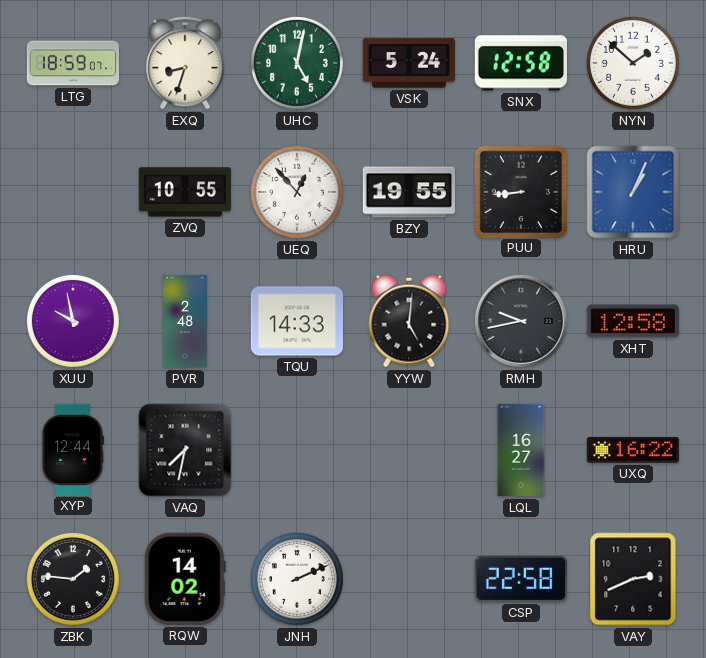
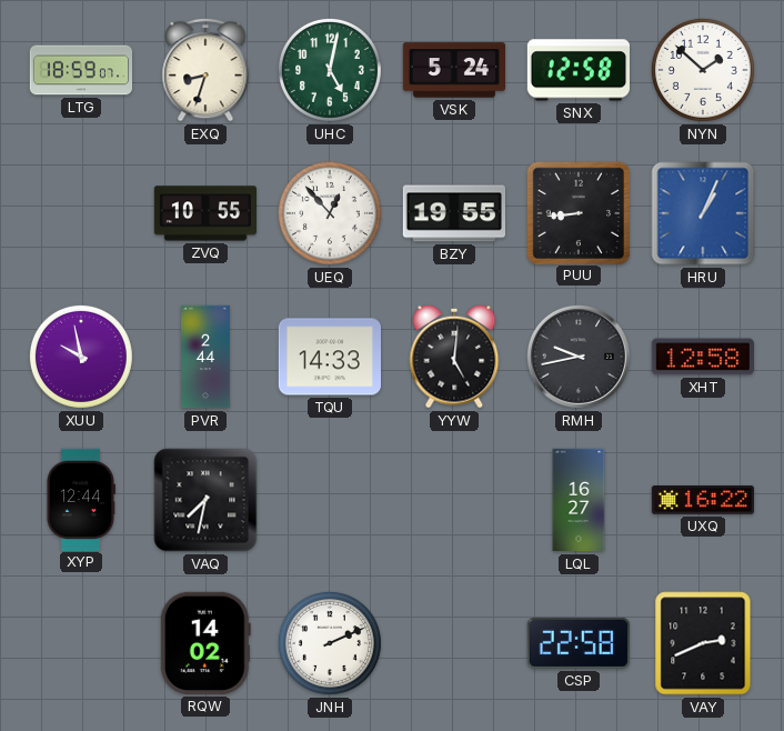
PVR: 2:48 -> 2:44
ZBK: 1:46 -> none
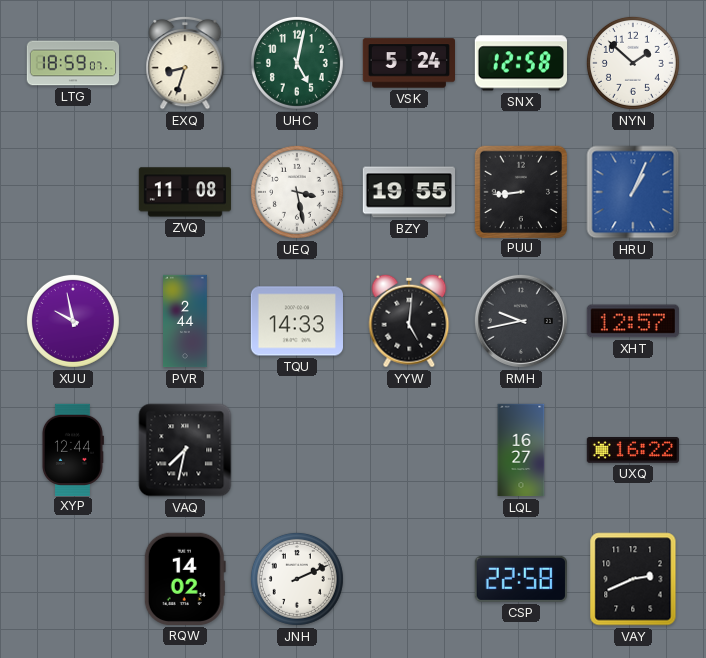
ZVQ: 10:55 -> 11:08
UEQ: 12:53 -> 3:28
XHT: 12:58 -> 12:57
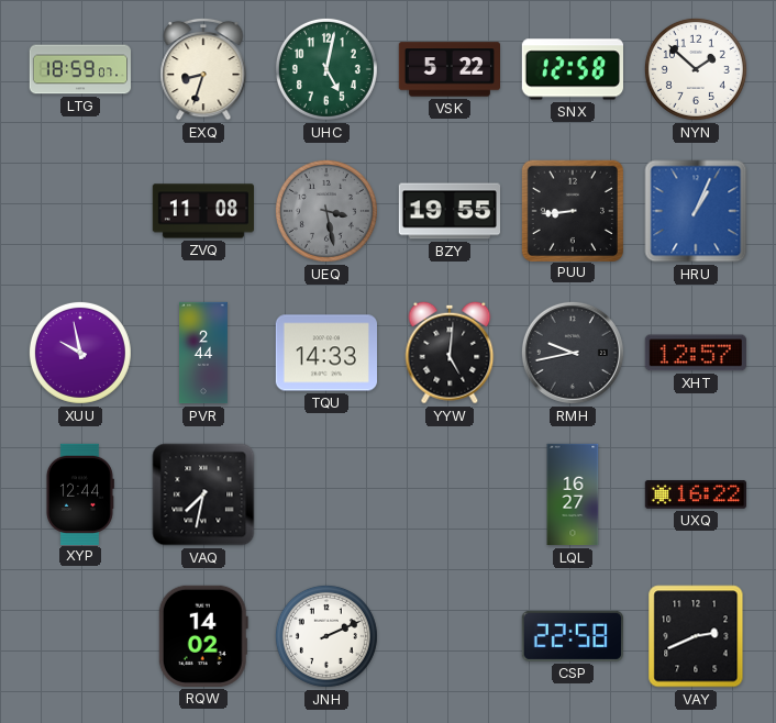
VSK: 5:24 -> 5:22
UEQ dial: white -> grey
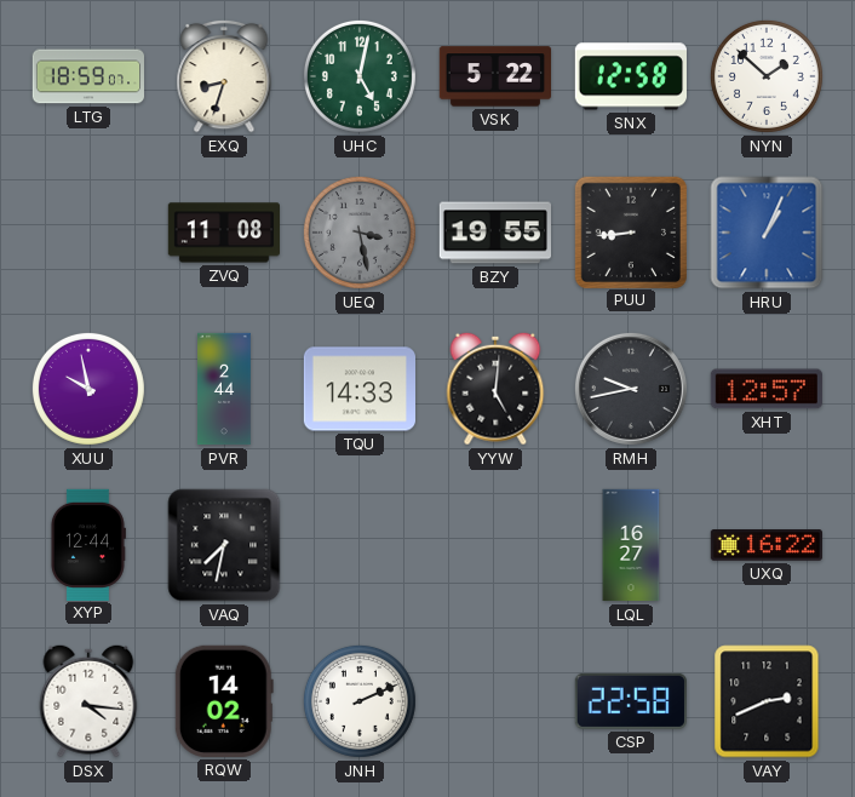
DSX: none -> 4:16
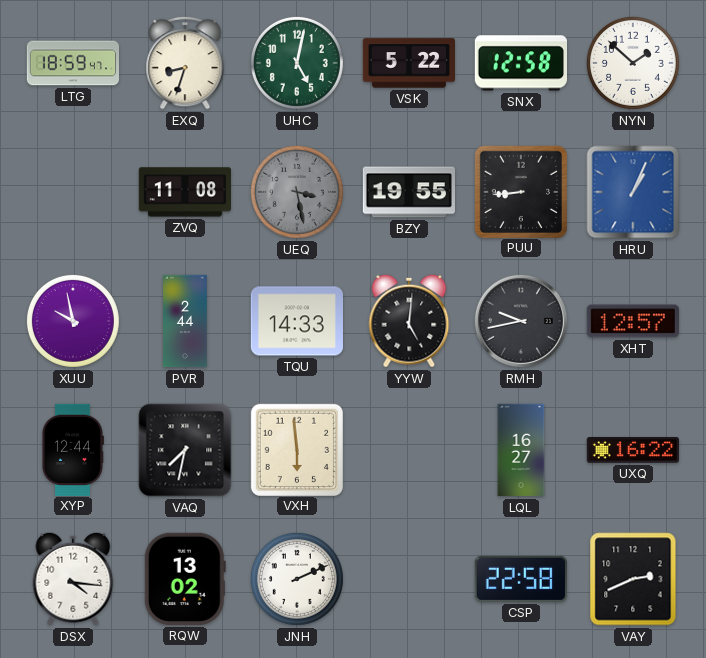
LTG: 18:59:07 -> 18:59:47
VXH: none -> 5:59
RQW: 14:02 -> 13:02
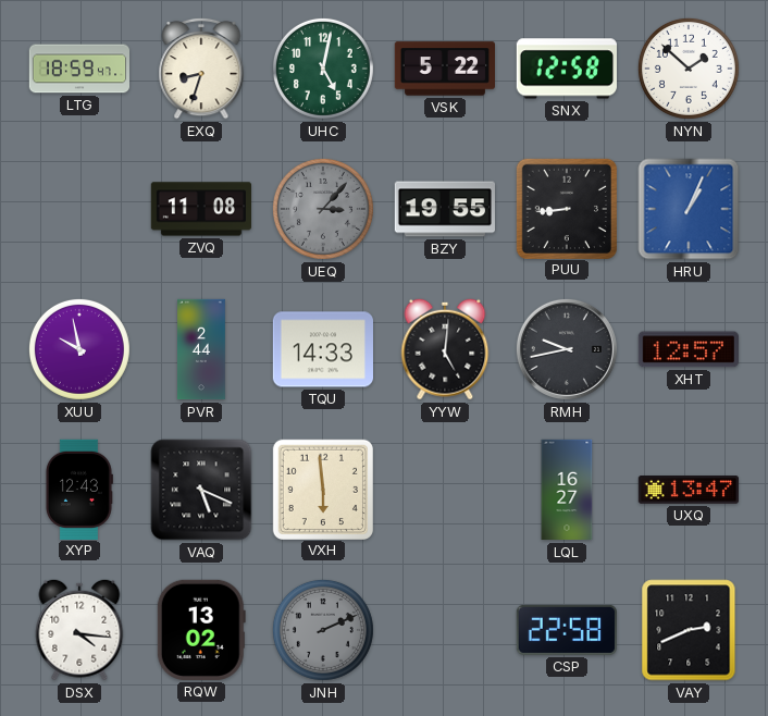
UEQ: 3:28 -> 3:07
XYP: 12:44 -> 12:43
VAQ: 7:32 -> 5:19
UXQ: 16:22 -> 13:47
JNH dial: white -> grey
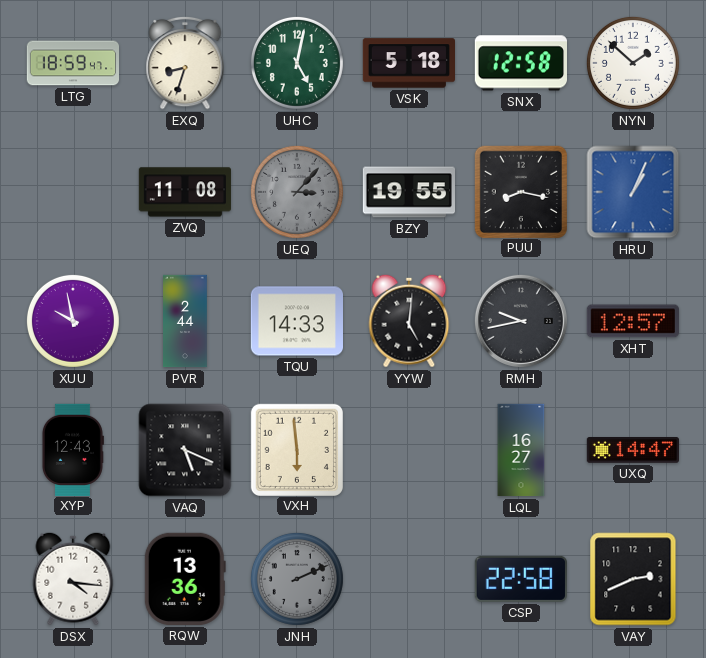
VSK: 5:22 -> 5:18
PUU: 8:44 -> 8:17
UXQ: 13:47 -> 14:47
RQW: 13:02 -> 13:36
